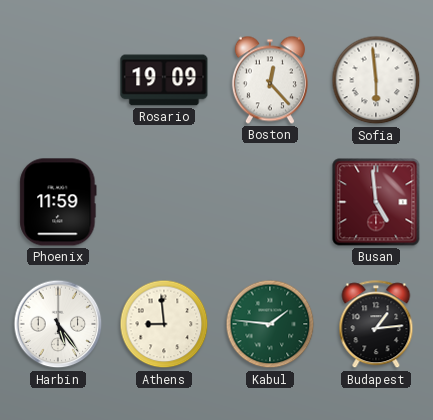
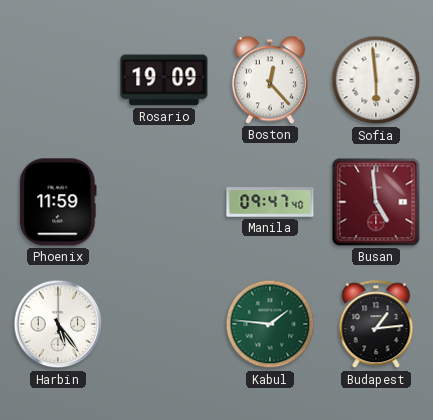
Manila: none -> 09:47
Athens: 8:59 -> none
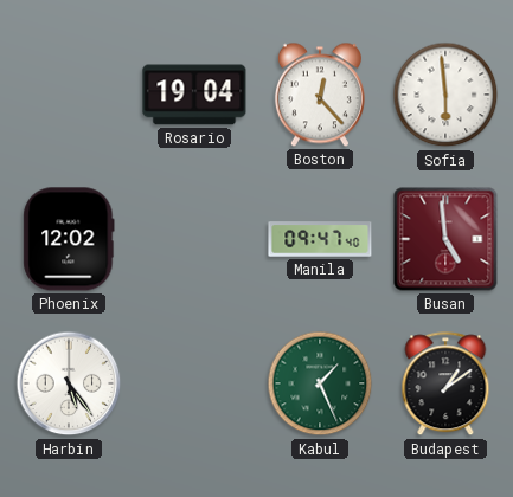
Rosario: 19:09 -> 19:04
Phoenix: 11:59 -> 12:02
Kabul: 1:46 -> 1:26
Budapest: 1:14 -> 1:09
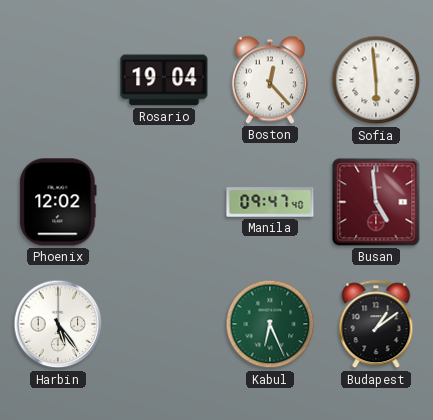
Kabul: 1:26 -> 6:26
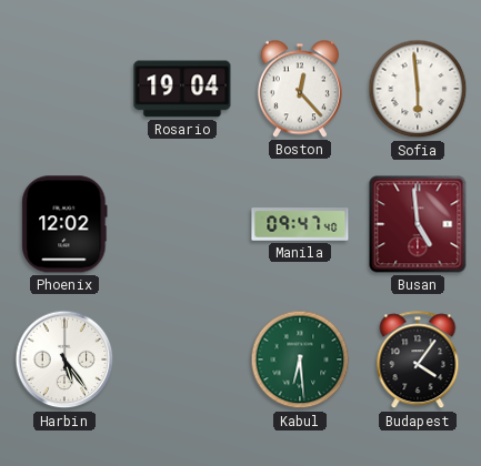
Kabul: 6:26 -> 6:29
Budapest: 1:09 -> 4:06
